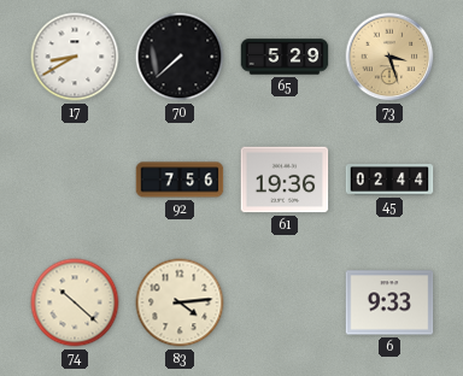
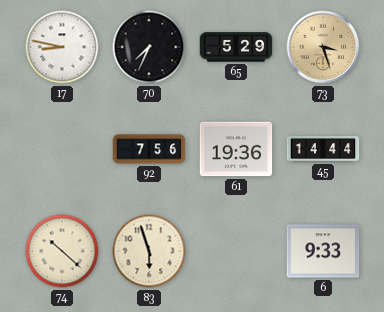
17: 8:40 -> 8:47
70: 7:38 -> 7:34
45: 02:44 -> 14:44
83: 4:14 -> 5:57
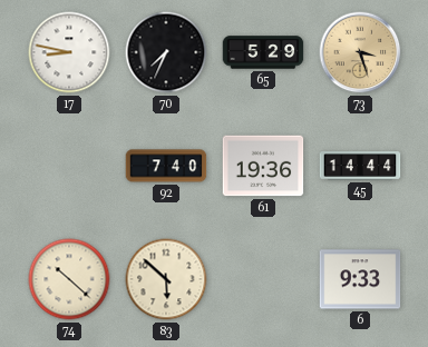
92: 7:56 -> 7:40
83: 5:57 -> 5:52
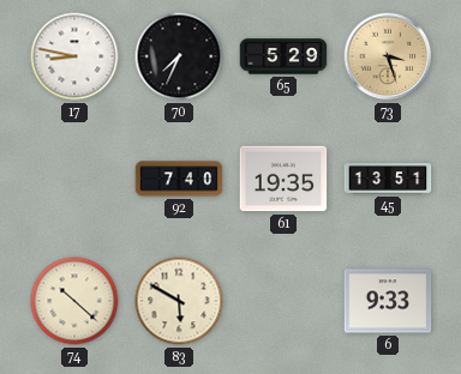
61: 19:36 -> 19:35
45: 14:44 -> 13:51
83: 5:52 -> 5:50
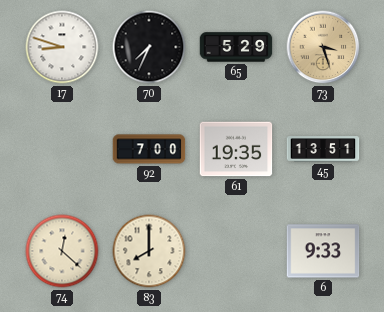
17: 8:47 -> 8:48
92: 7:40 -> 7:00
74: 10:22 -> 12:22
83: 5:50 -> 8:00
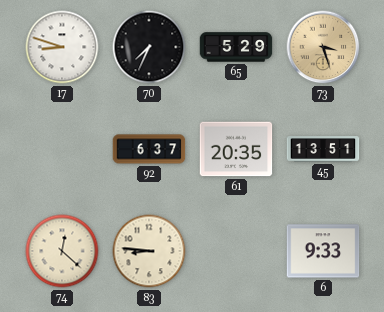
92: 7:00 -> 6:37
61: 19:35 -> 20:35
83: 8:00 -> 8:46
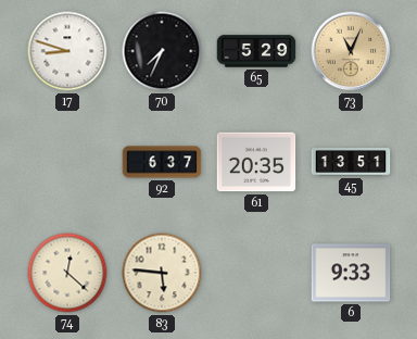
73: 3:27 -> 11:04
83: 8:46 -> 5:46
